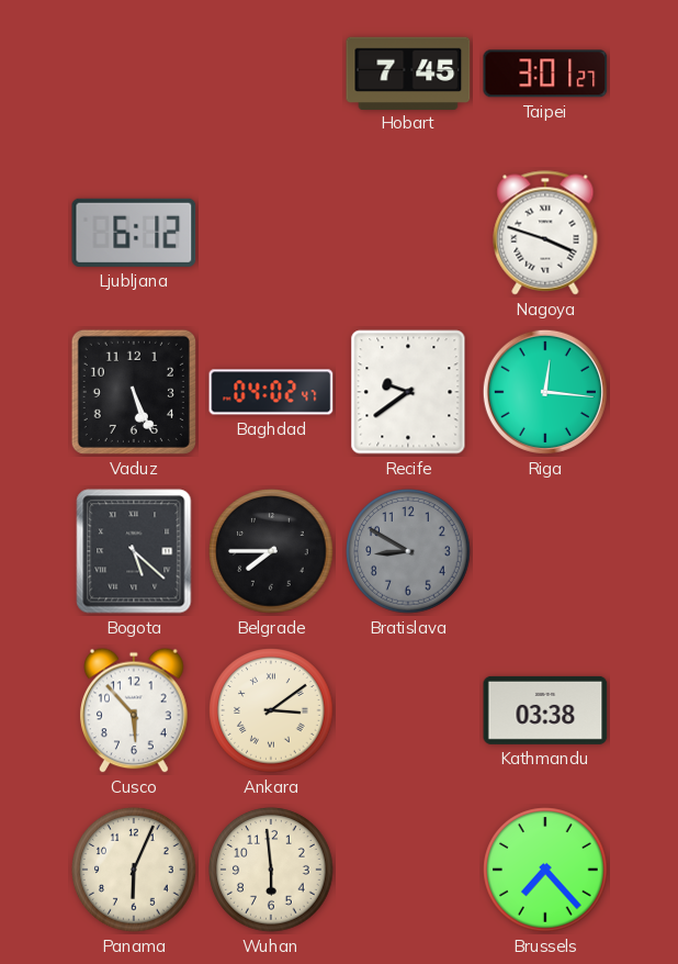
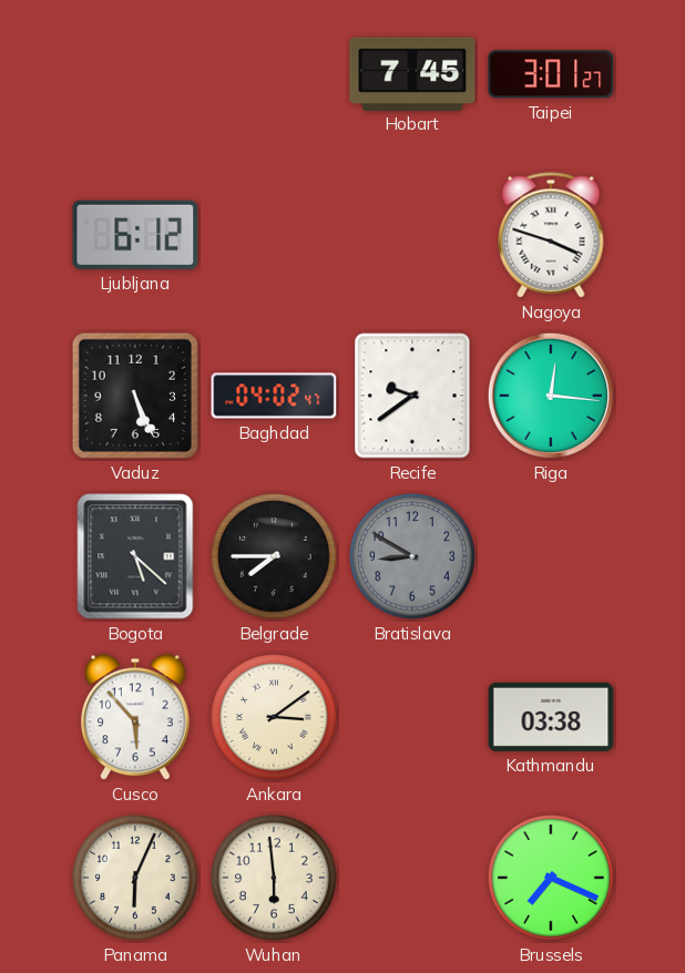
Brussels: 7:23 -> 7:19
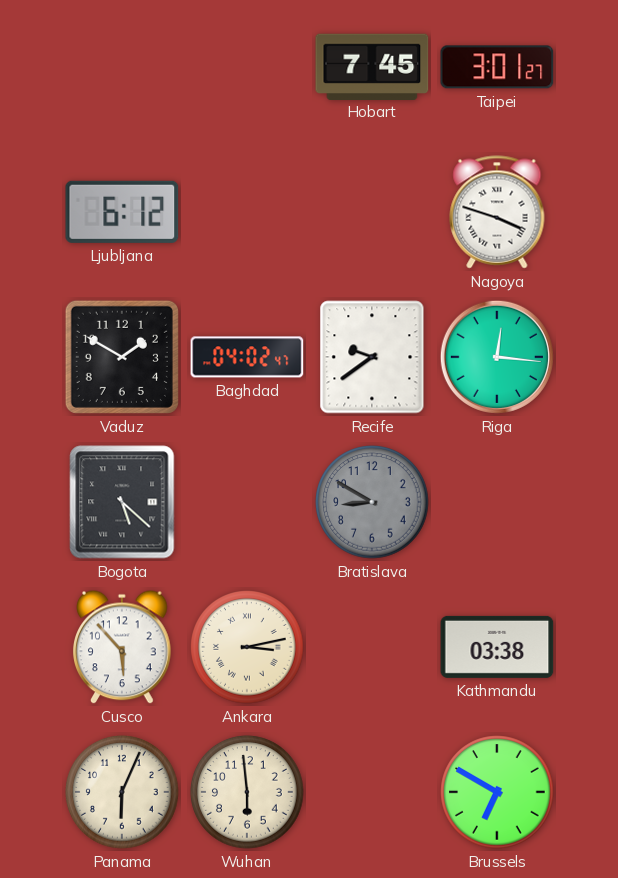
Vaduz: 5:26 -> 1:50
Belgrade: 7:45 -> none
Ankara: 3:09 -> 3:13
Brussels: 7:19 -> 6:50
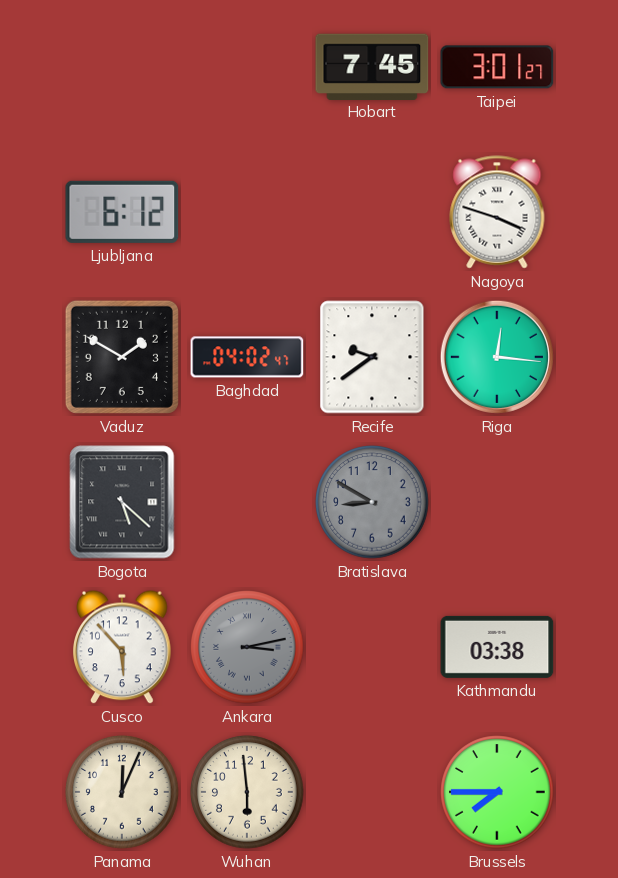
Ankara dial: cream -> grey
Panama: 6:04 -> 12:04
Brussels: 6:50 -> 7:45
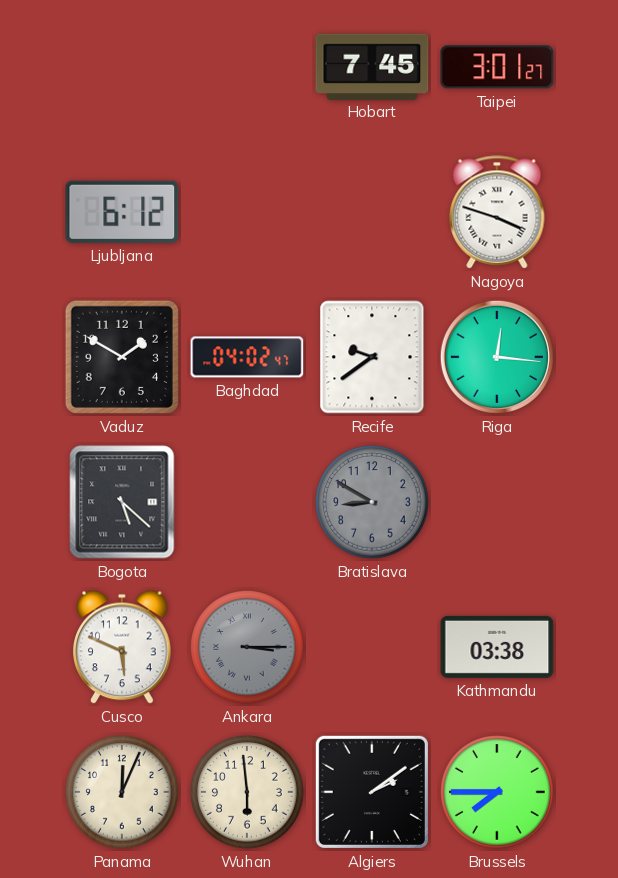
Cusco: 5:53 -> 5:49
Ankara: 3:13 -> 3:15
Algiers: none -> 2:09
